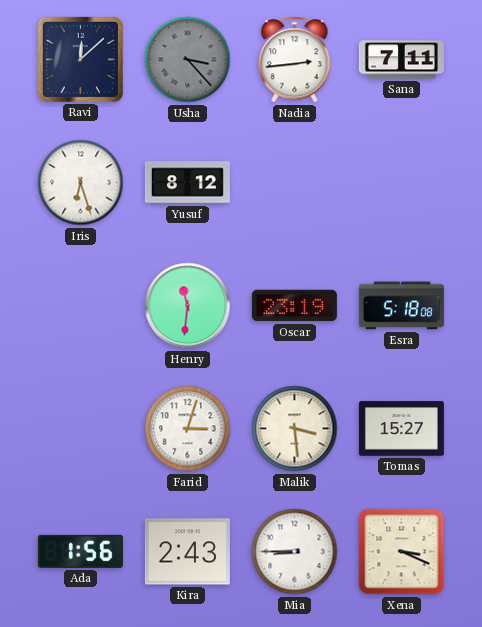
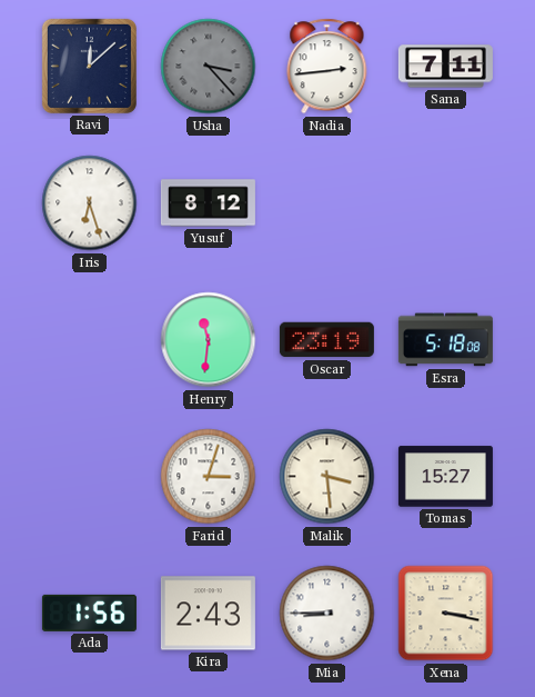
Xena: 3:19 -> 3:17
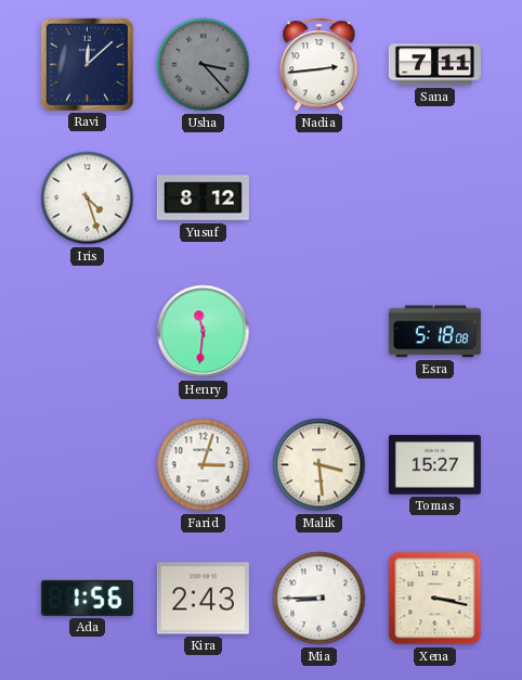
Iris: 6:27 -> 4:27
Oscar: 23:19 -> none
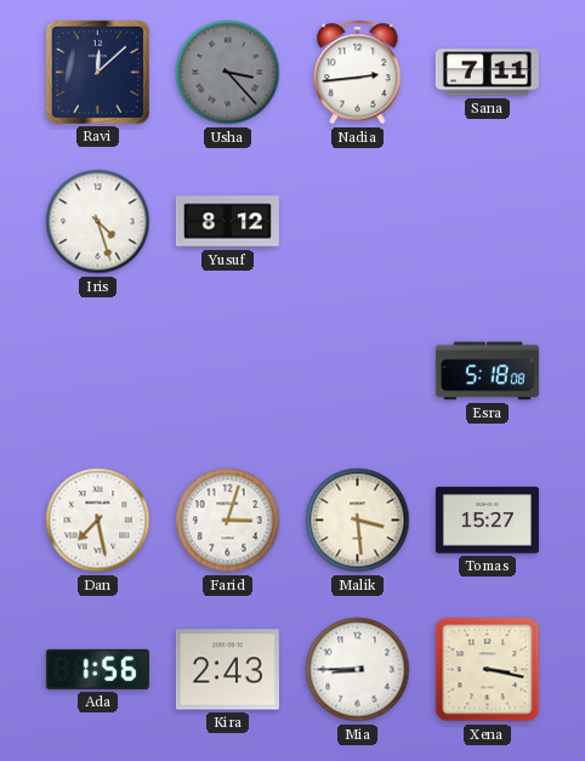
Henry: 11:31 -> none
Dan: none -> 7:28
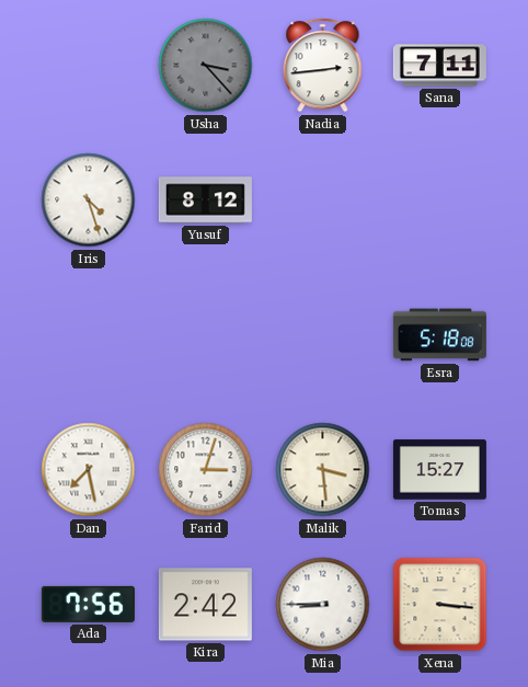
Ravi: 12:08 -> none
Ada: 1:56 -> 7:56
Kira: 2:43 -> 2:42
Xena: 3:17 -> 3:16
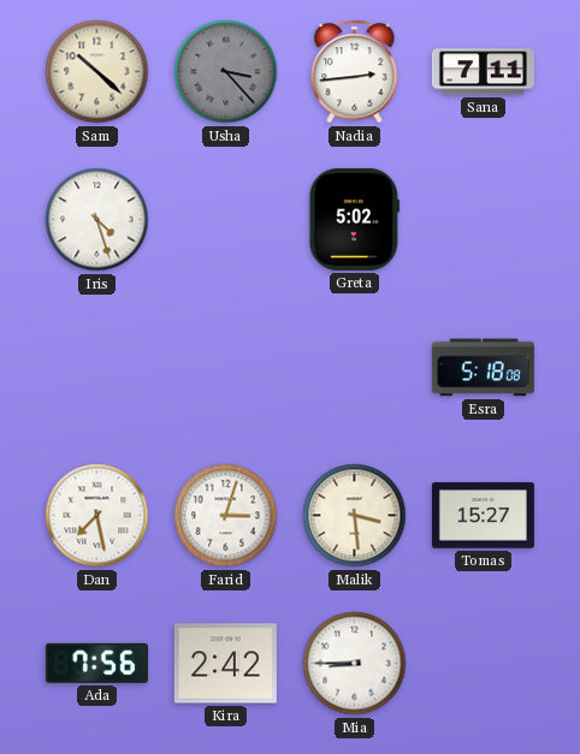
Sam: none -> 10:22
Yusuf: 8:12 -> none
Greta: none -> 5:02
Xena: 3:16 -> none
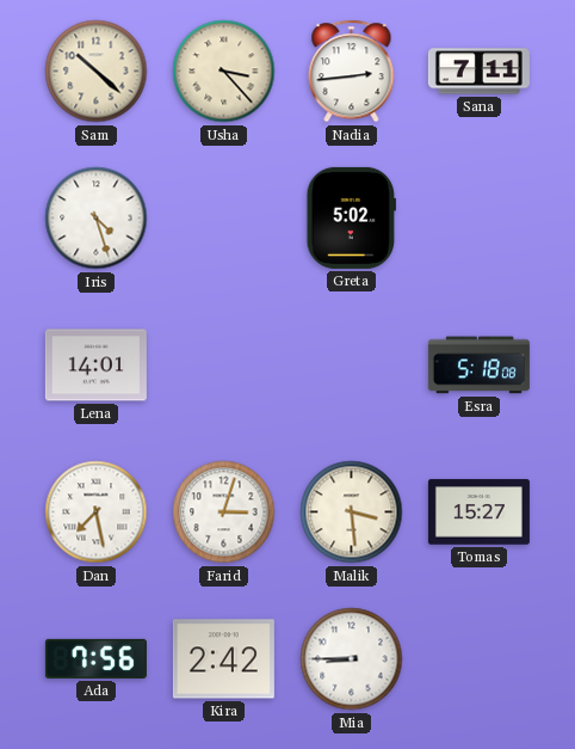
Usha dial: grey -> cream
Lena: none -> 14:01
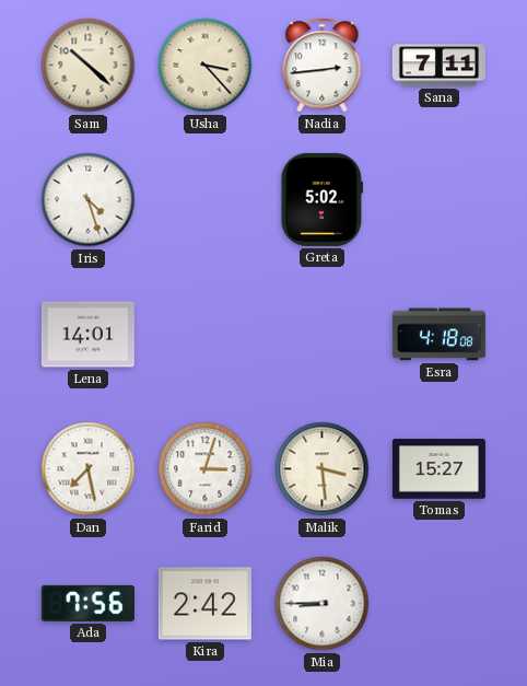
Esra: 5:18 -> 4:18
